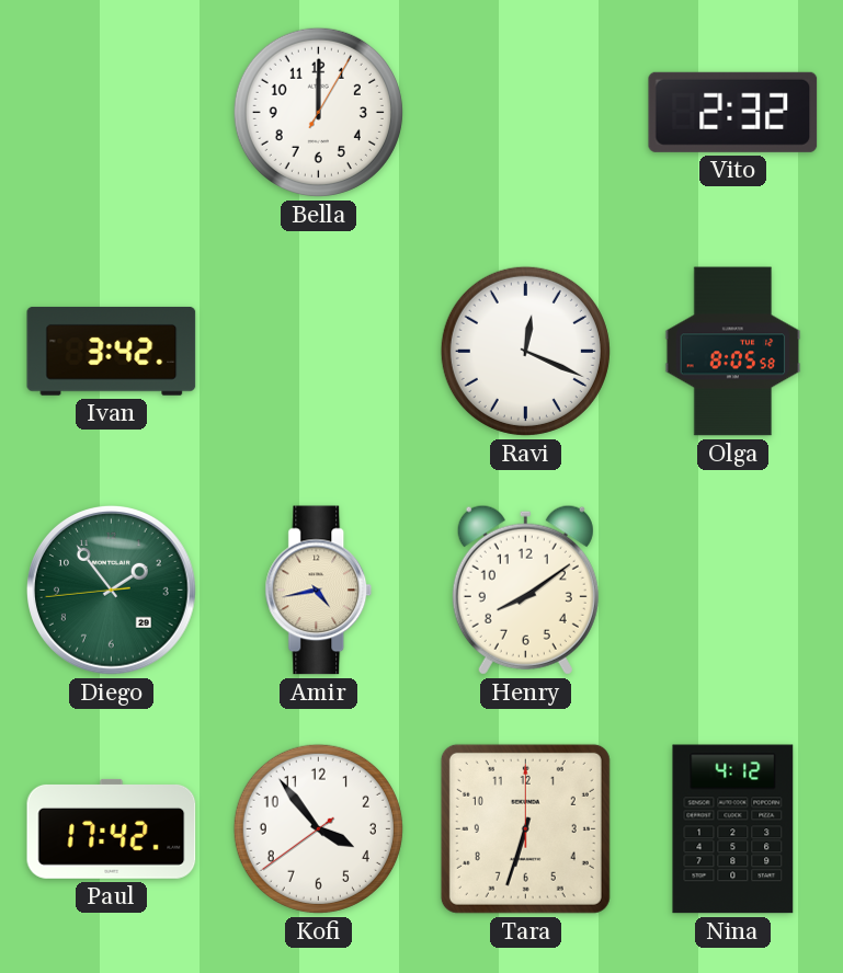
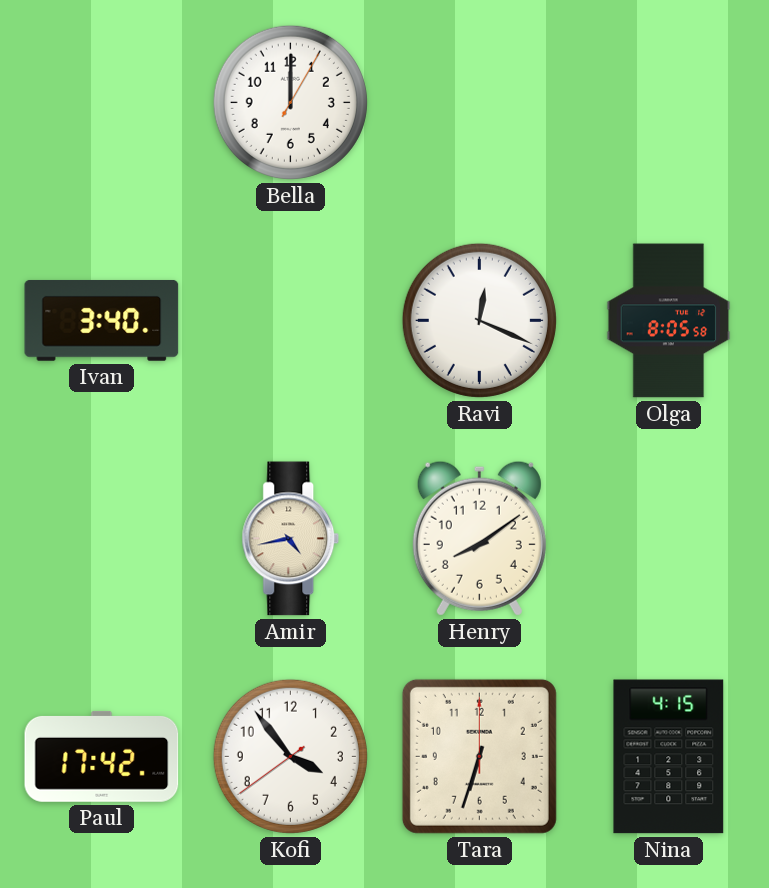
Vito: 2:32 -> none
Ivan: 3:42 -> 3:40
Diego: 1:53 -> none
Nina: 4:12 -> 4:15
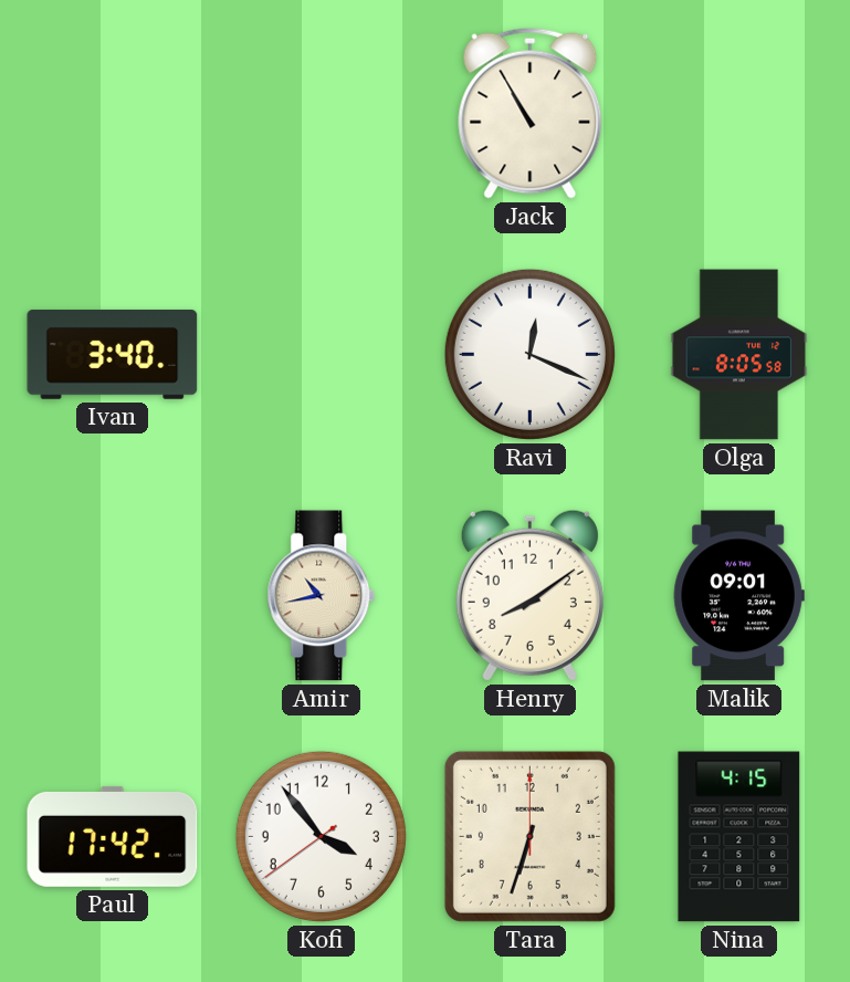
Bella: 12:00 -> none
Jack: none -> 10:55
Amir: 4:43 -> 10:43
Malik: none -> 09:01
